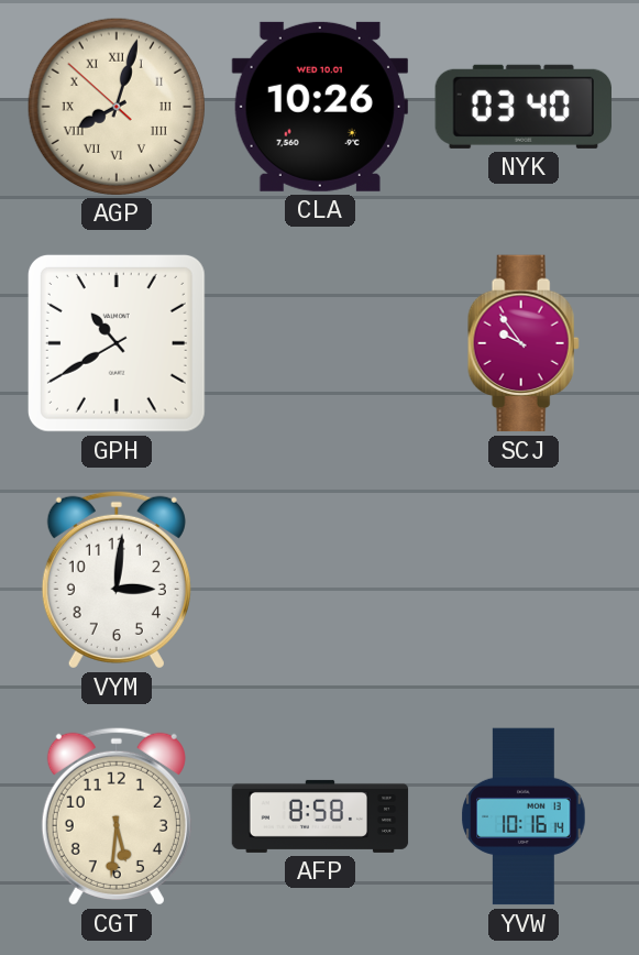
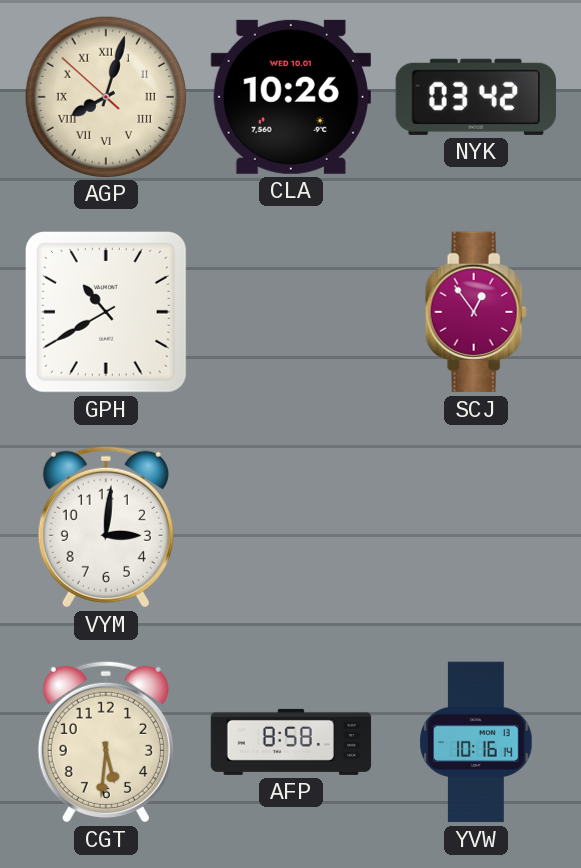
NYK: 03:40 -> 03:42
SCJ: 9:54 -> 12:54
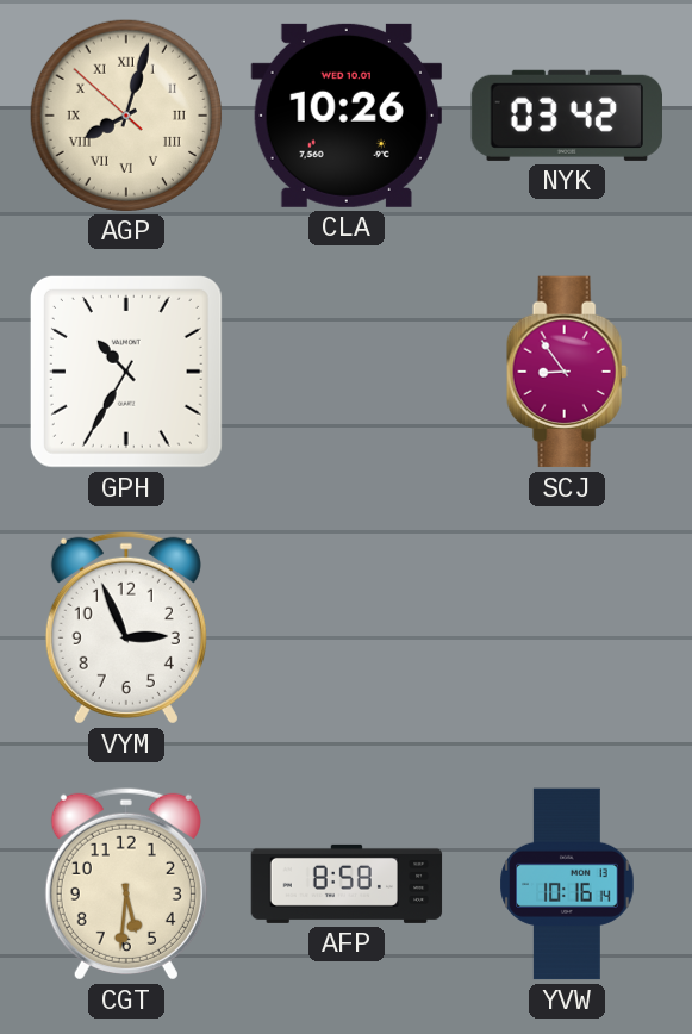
GPH: 10:40 -> 10:35
SCJ: 12:54 -> 8:54
VYM: 3:01 -> 2:56
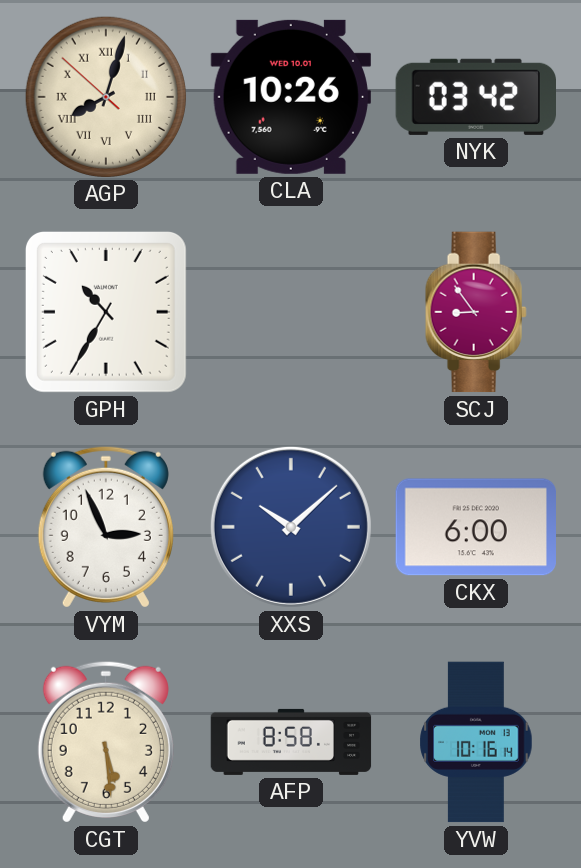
XXS: none -> 10:08
CKX: none -> 6:00
CGT: 5:31 -> 5:29
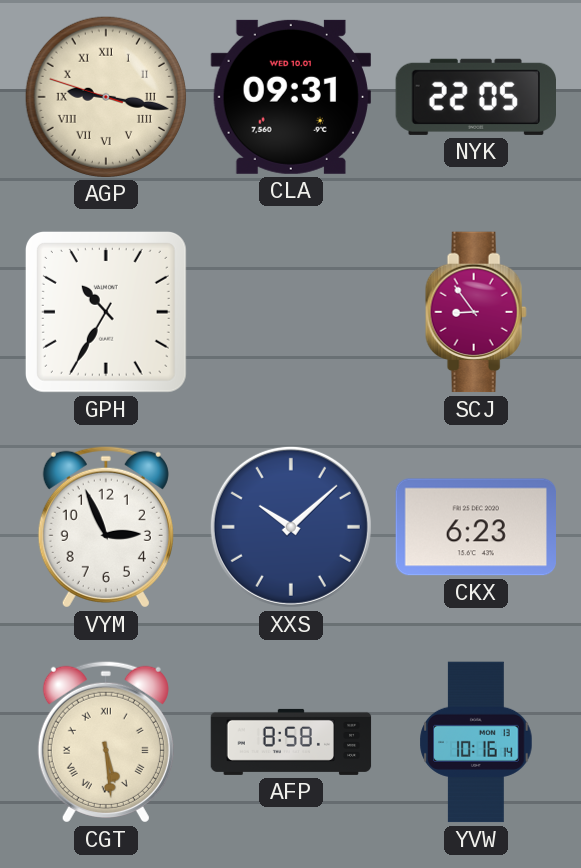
AGP: 8:02 -> 9:16
CLA: 10:26 -> 09:31
NYK: 03:42 -> 22:05
CKX: 6:00 -> 6:23
CGT numerals: Arabic -> Roman
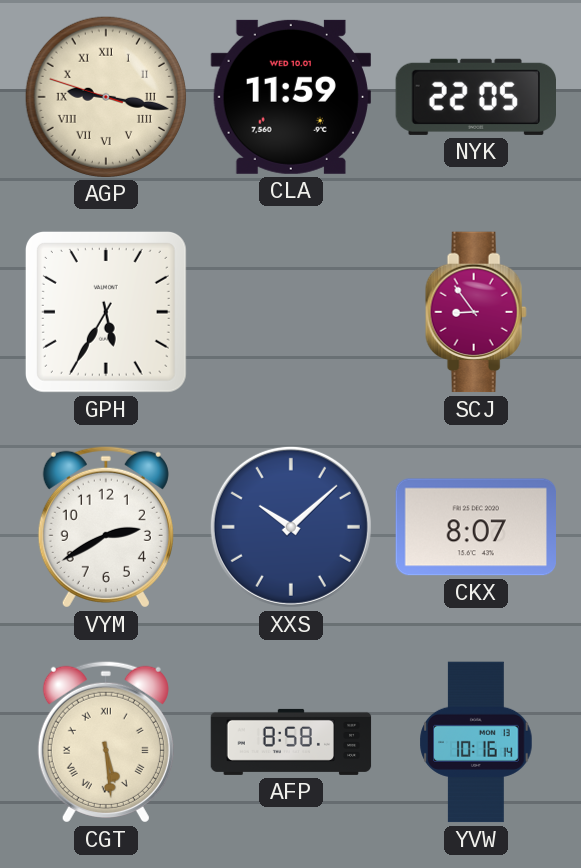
CLA: 09:31 -> 11:59
GPH: 10:35 -> 5:35
VYM: 2:56 -> 2:40
CKX: 6:23 -> 8:07
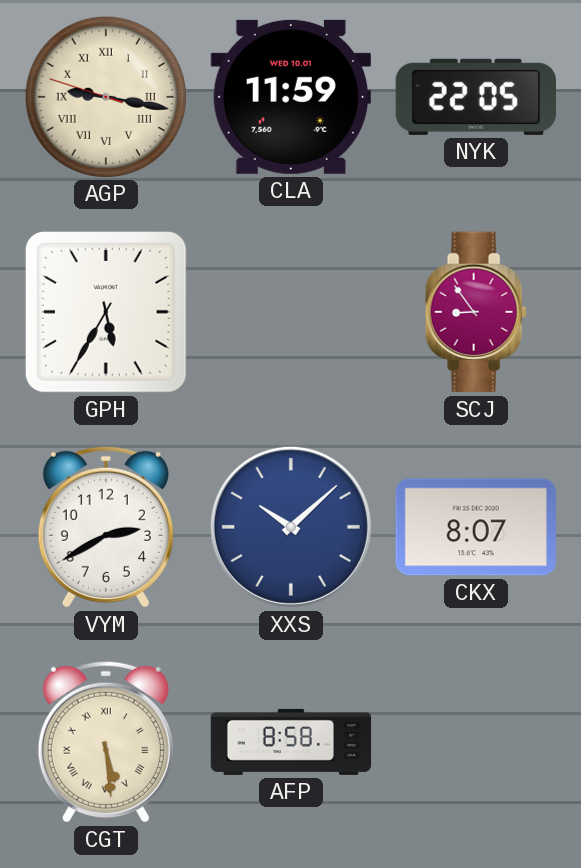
YVW: 10:16 -> none
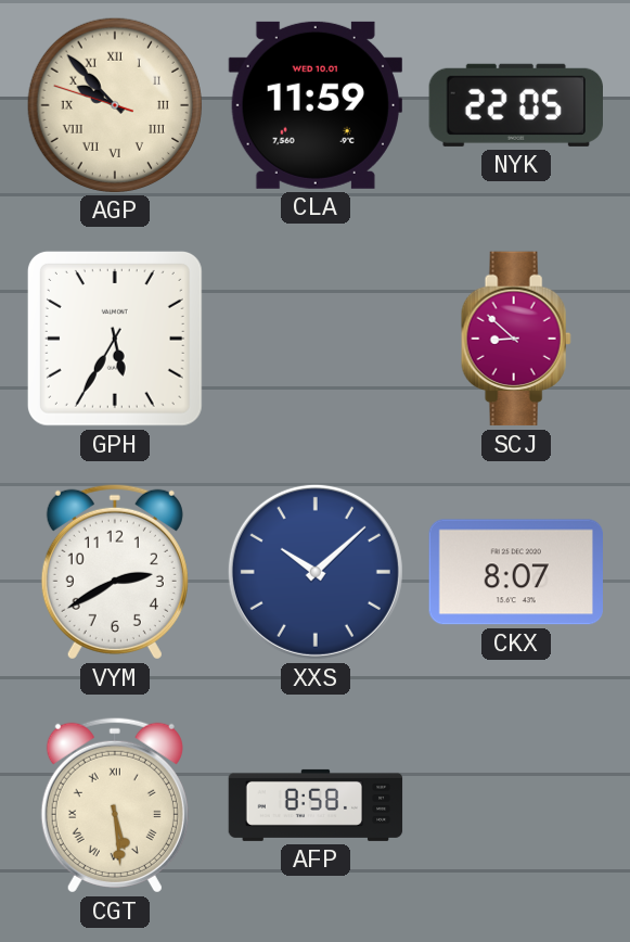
AGP: 9:16 -> 9:52
SCJ: 8:54 -> 8:52
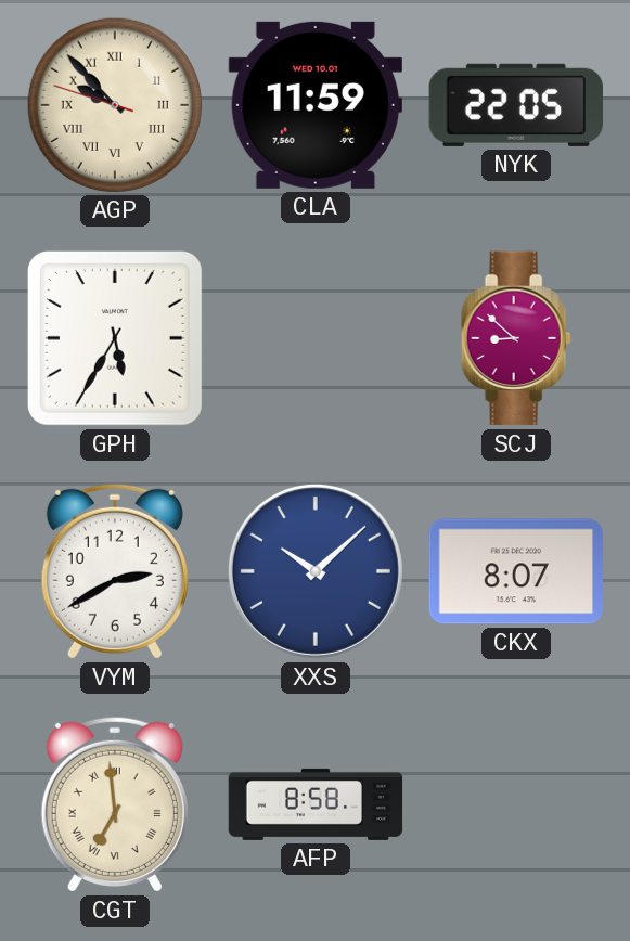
CGT: 5:29 -> 6:59
